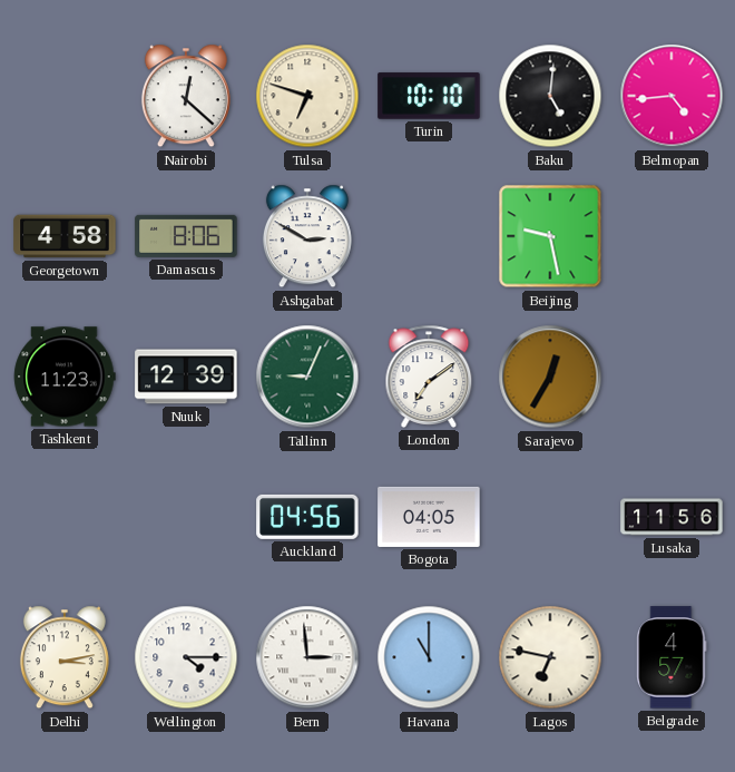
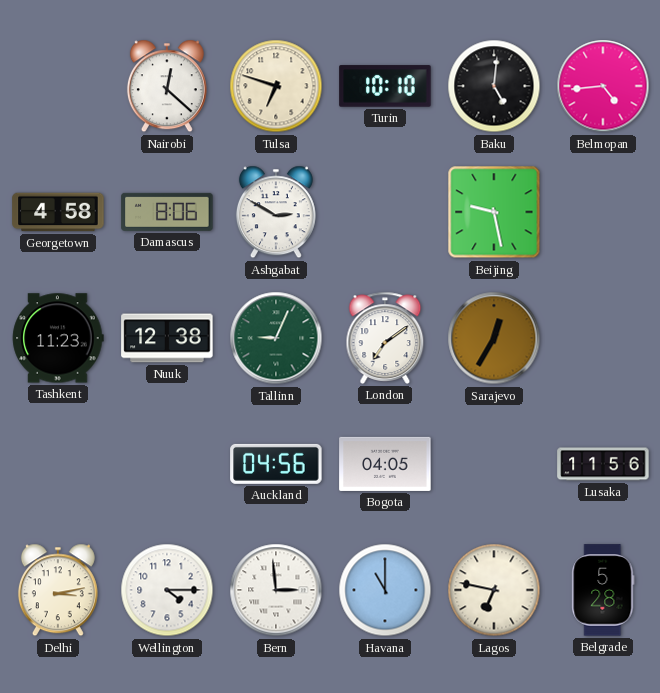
Nuuk: 12:39 -> 12:38
Belgrade: 4:57 -> 5:28
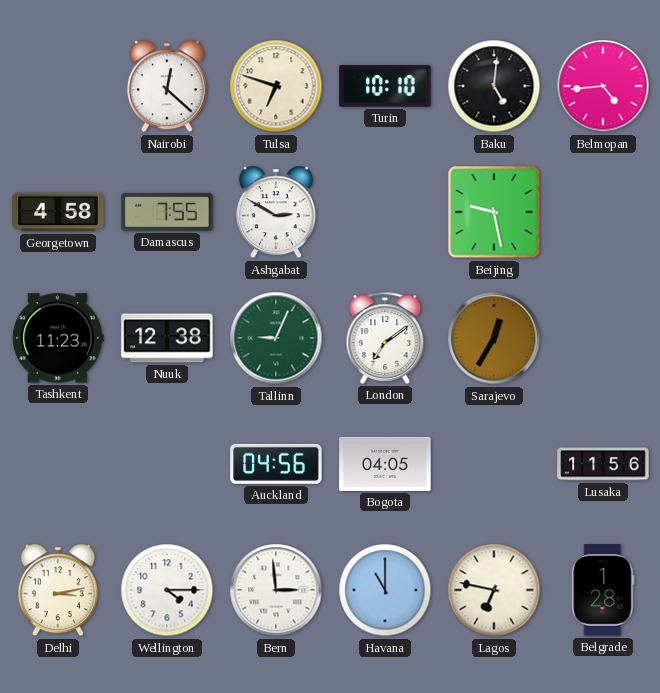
Damascus: 8:06 -> 7:55
Belgrade: 5:28 -> 1:28
